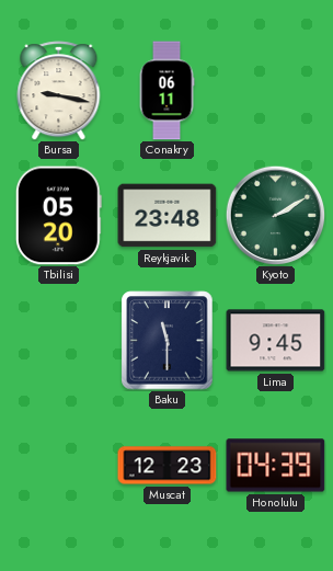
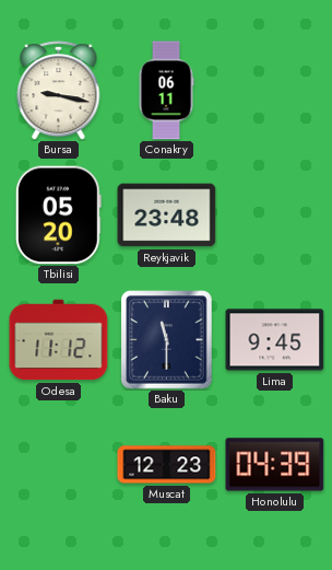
Kyoto: 2:10 -> none
Odesa: none -> 11:12
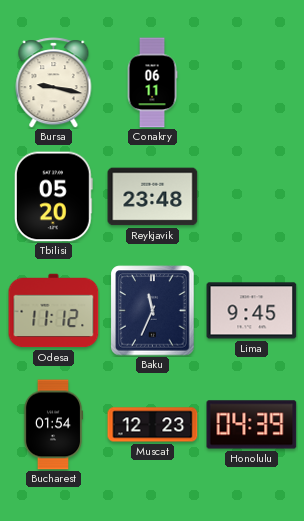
Baku: 11:30 -> 11:34
Bucharest: none -> 01:54
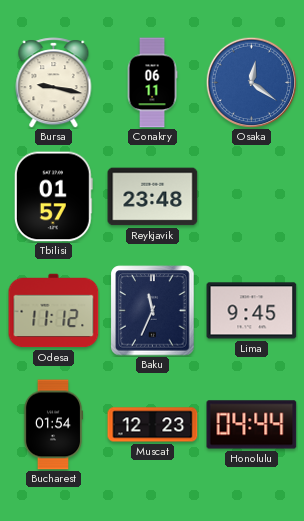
Osaka: none -> 12:21
Tbilisi: 05:20 -> 01:57
Honolulu: 04:39 -> 04:44
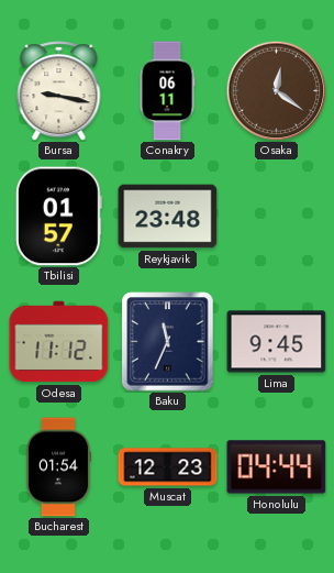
Osaka dial: blue -> brown
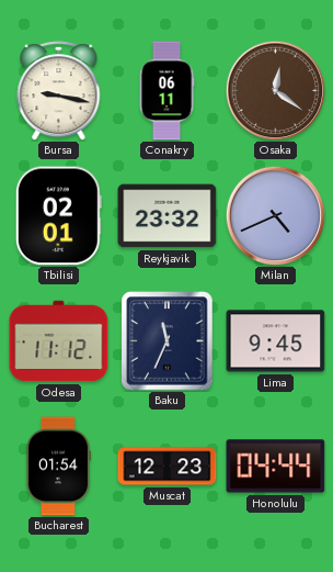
Tbilisi: 01:57 -> 02:01
Reykjavik: 23:48 -> 23:32
Milan: none -> 4:41
